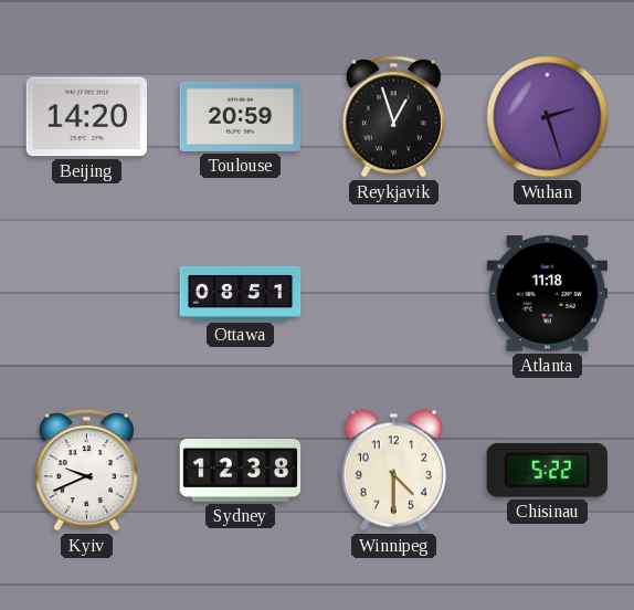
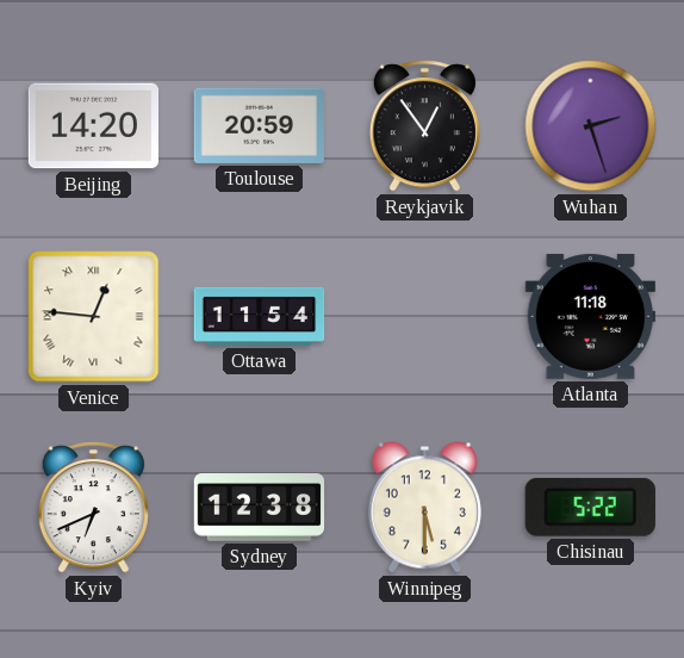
Reykjavik: 12:57 -> 12:54
Venice: none -> 12:46
Ottawa: 08:51 -> 11:54
Kyiv: 9:41 -> 6:41
Winnipeg: 4:30 -> 5:30
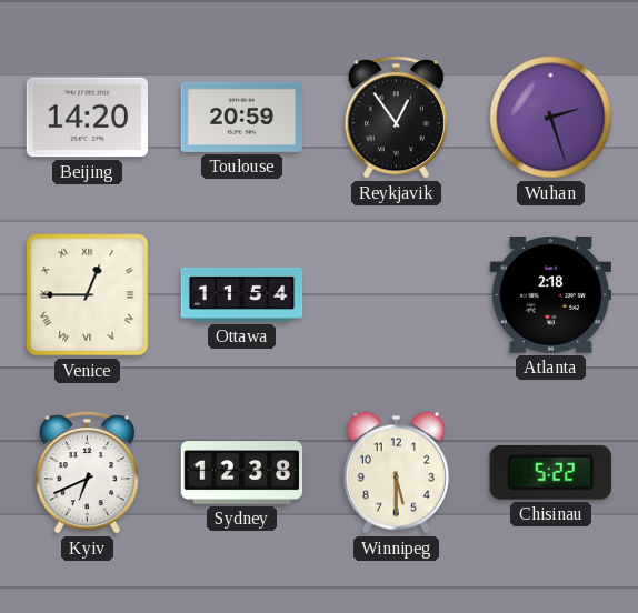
Venice: 12:46 -> 12:45
Atlanta: 11:18 -> 2:18
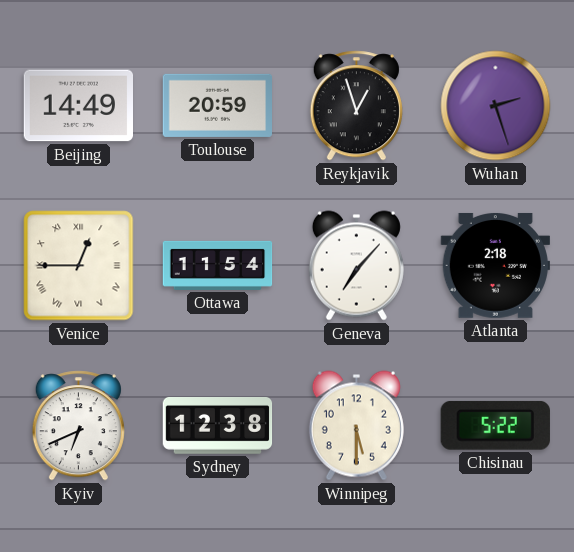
Beijing: 14:20 -> 14:49
Reykjavik: 12:54 -> 12:57
Geneva: none -> 7:07
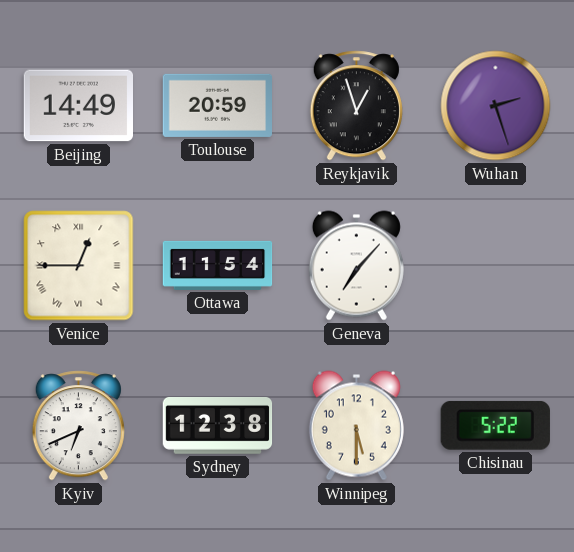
Atlanta: 2:18 -> none
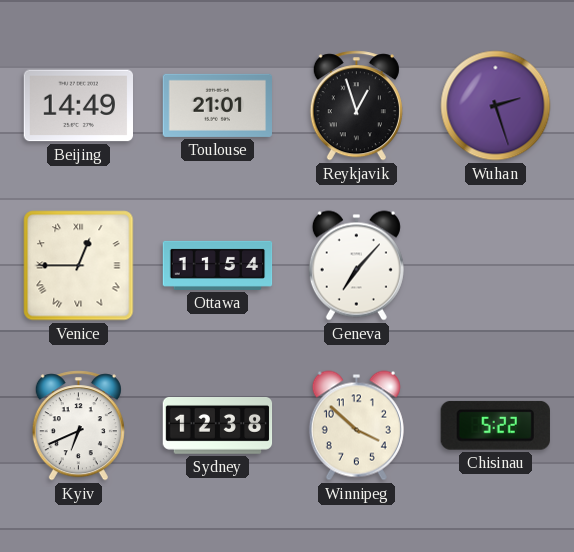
Toulouse: 20:59 -> 21:01
Winnipeg: 5:30 -> 3:52
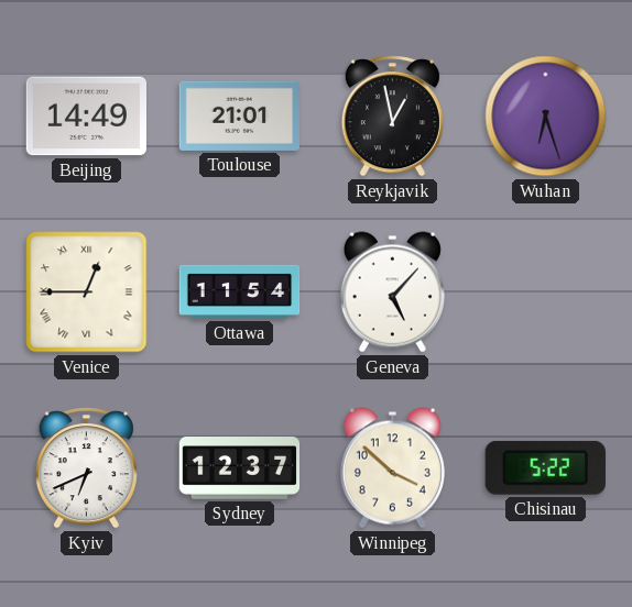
Reykjavik: 12:57 -> 12:58
Wuhan: 2:27 -> 6:27
Geneva: 7:07 -> 5:07
Sydney: 12:38 -> 12:37
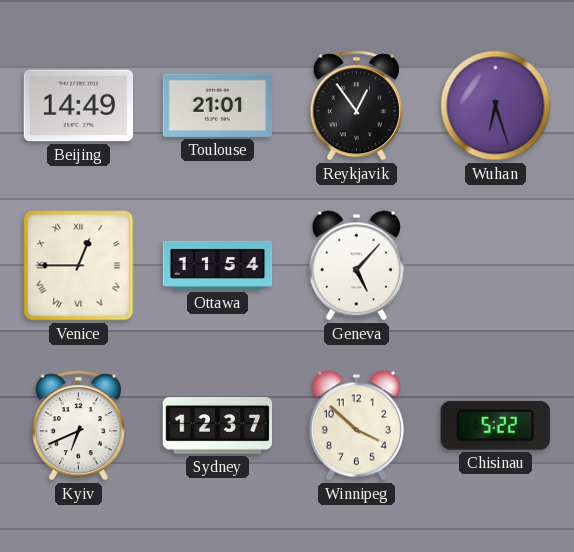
Reykjavik: 12:58 -> 12:54
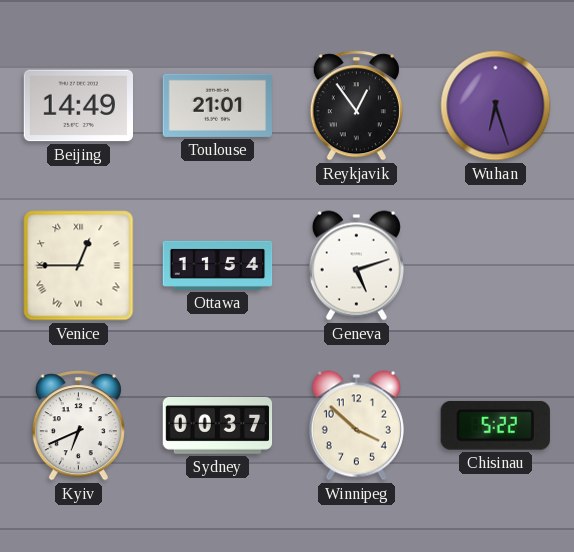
Geneva: 5:07 -> 5:12
Sydney: 12:37 -> 00:37
